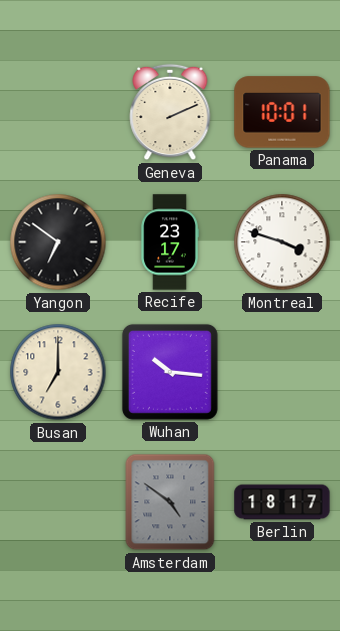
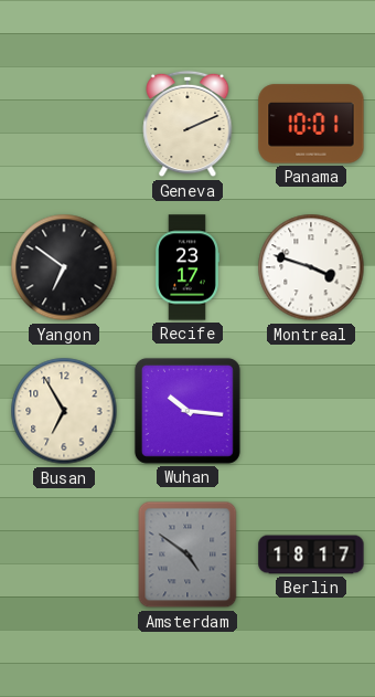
Busan: 7:00 -> 6:55
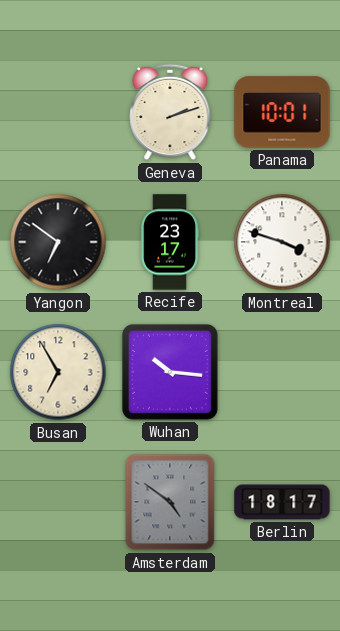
Geneva: 2:11 -> 2:12
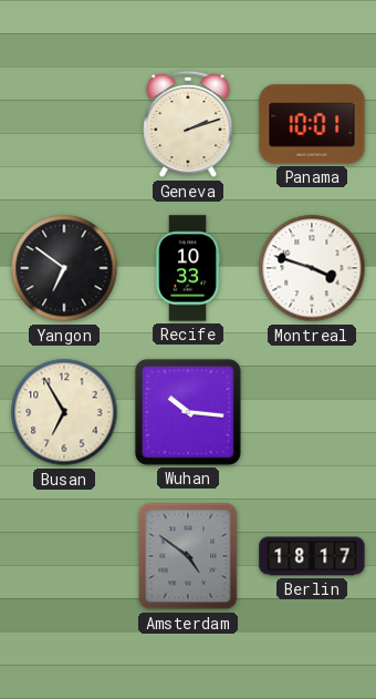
Recife: 23:17 -> 10:33
